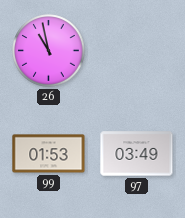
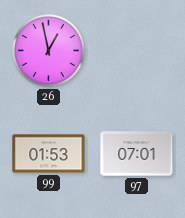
26: 10:58 -> 12:58
97: 03:49 -> 07:01
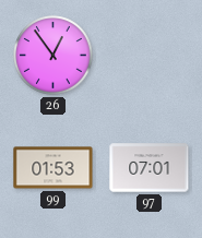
26: 12:58 -> 12:54
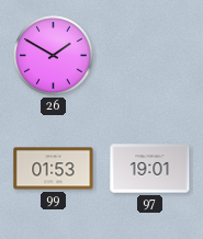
26: 12:54 -> 1:50
97: 07:01 -> 19:01
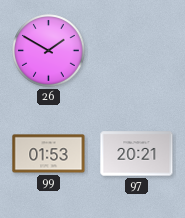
97: 19:01 -> 20:21
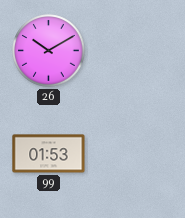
26: 1:50 -> 10:10
97: 20:21 -> none
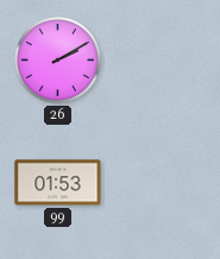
26: 10:10 -> 2:10
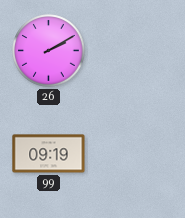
99: 01:53 -> 09:19
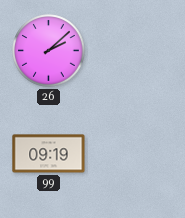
26: 2:10 -> 2:08
